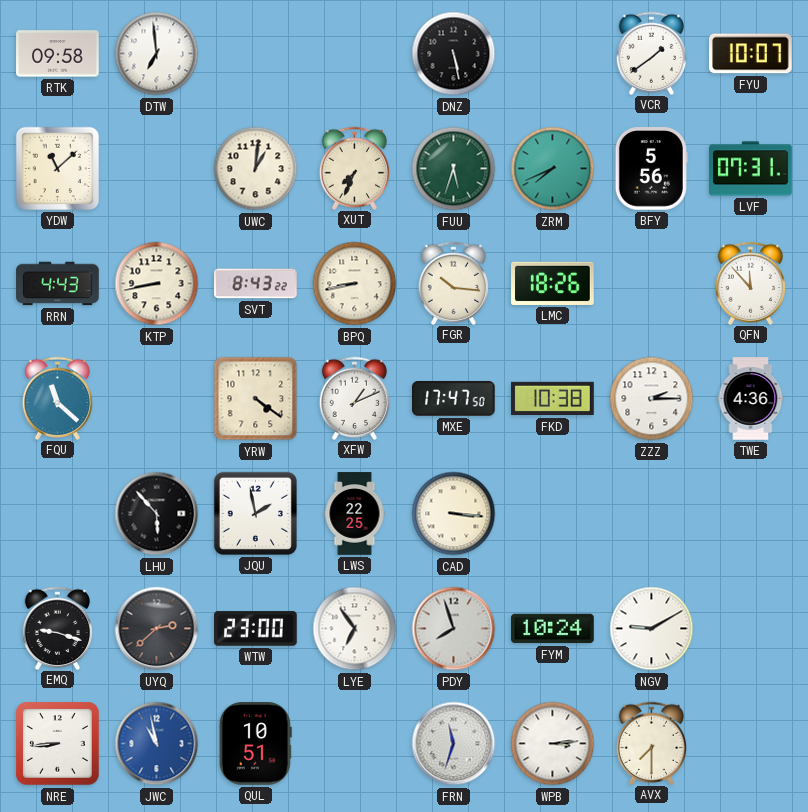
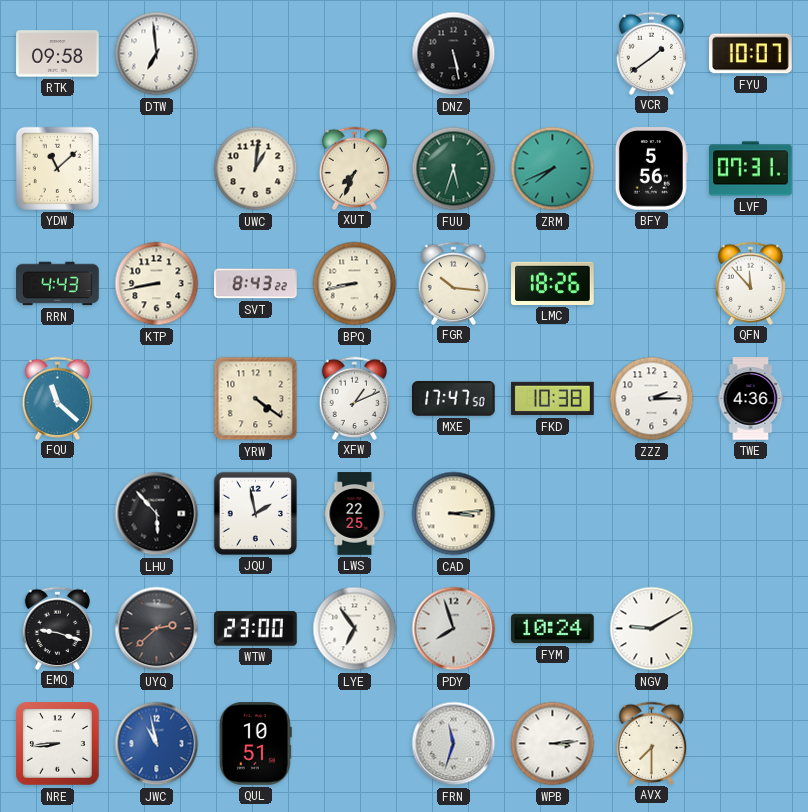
CAD: 3:16 -> 3:14
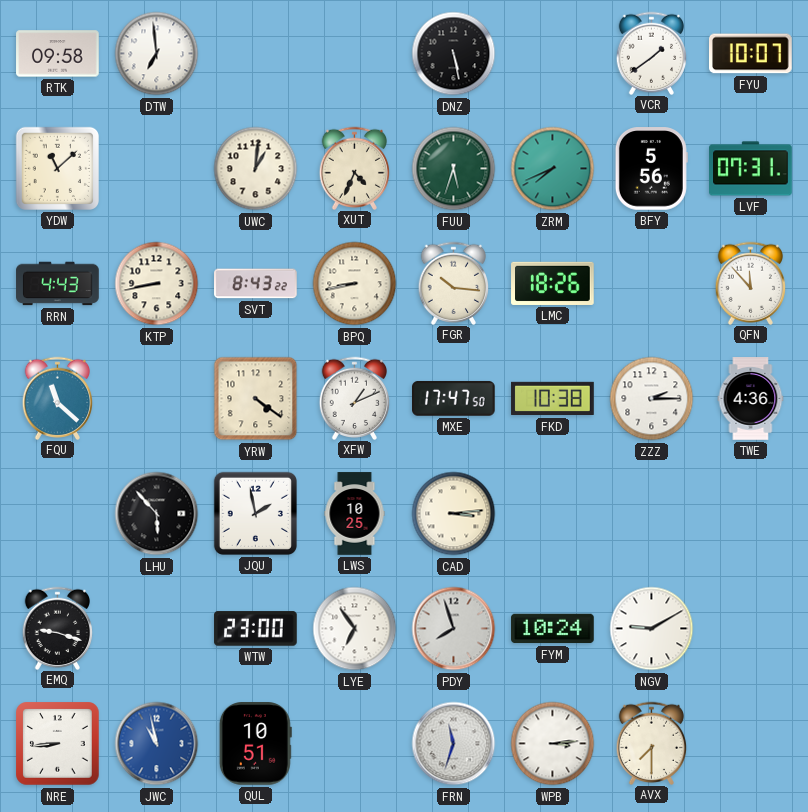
XUT: 7:34 -> 4:34
LWS: 22:25 -> 10:25
UYQ: 2:38 -> none
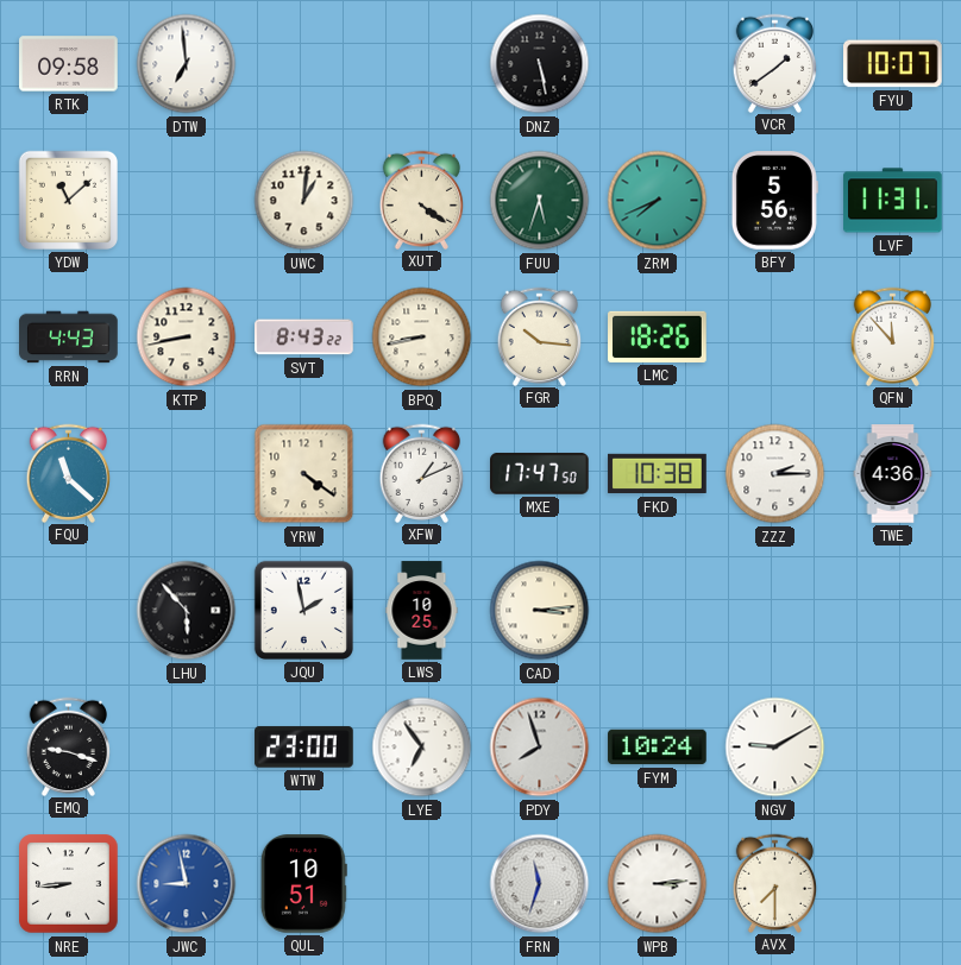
XUT: 4:34 -> 4:21
LVF: 07:31 -> 11:31
JWC: 10:58 -> 8:58
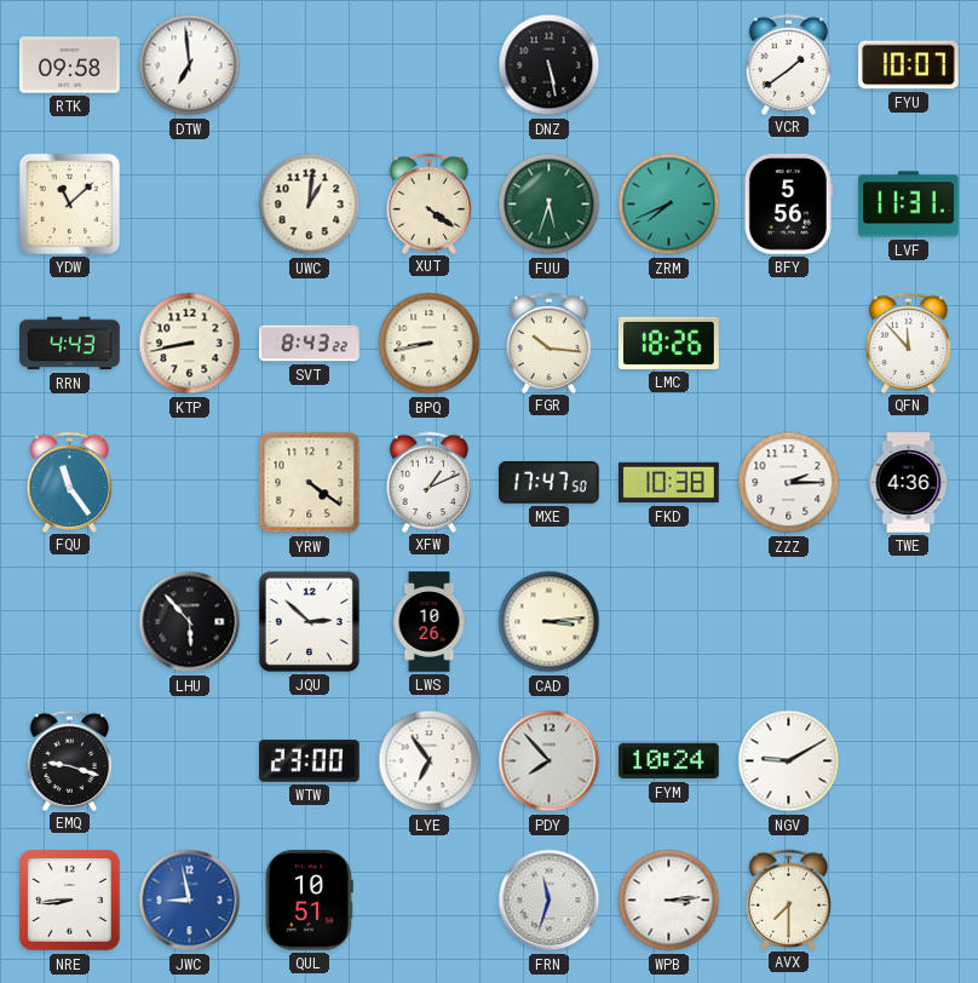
FQU: 11:22 -> 11:24
JQU: 1:58 -> 2:52
LWS: 10:25 -> 10:26
PDY: 7:57 -> 7:53
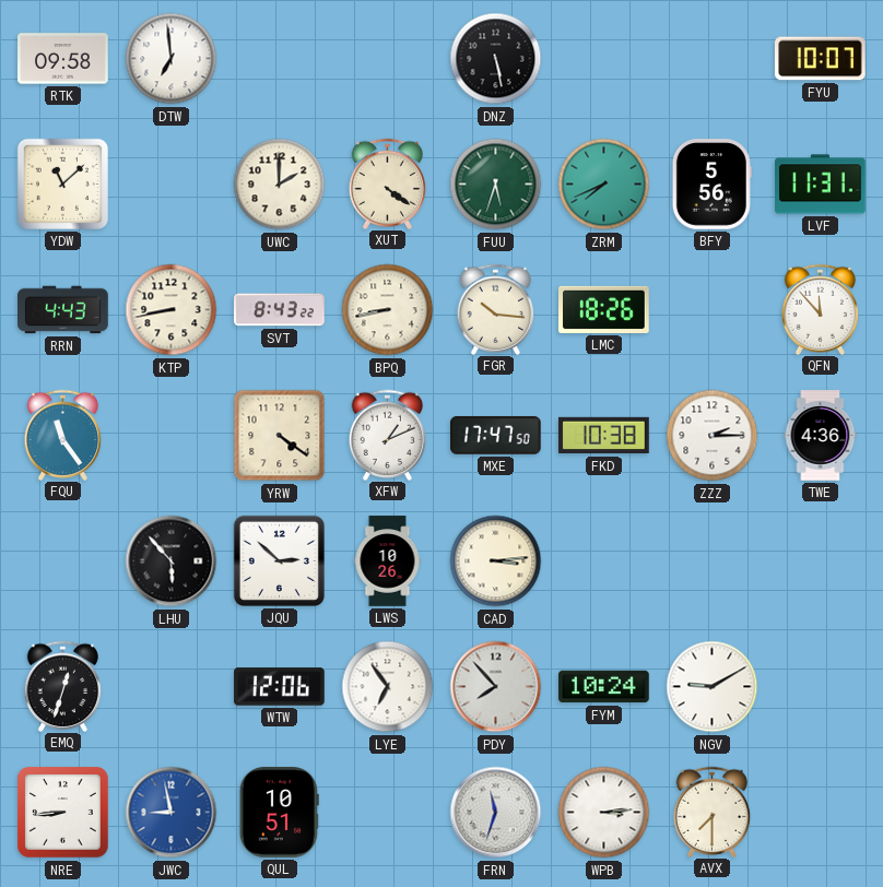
VCR: 1:39 -> none
UWC: 1:01 -> 2:00
EMQ: 9:18 -> 12:33
WTW: 23:00 -> 12:06
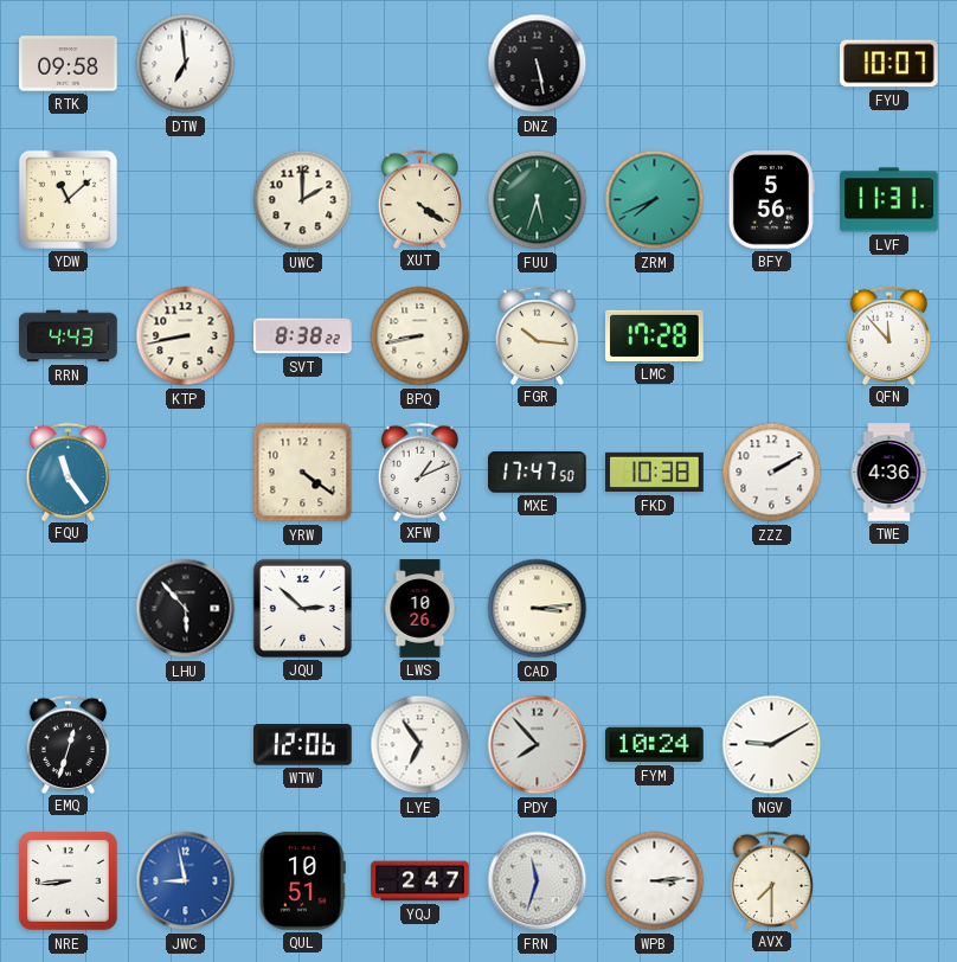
SVT: 8:43 -> 8:38
LMC: 18:26 -> 17:28
ZZZ: 2:15 -> 2:10
YQJ: none -> 2:47
